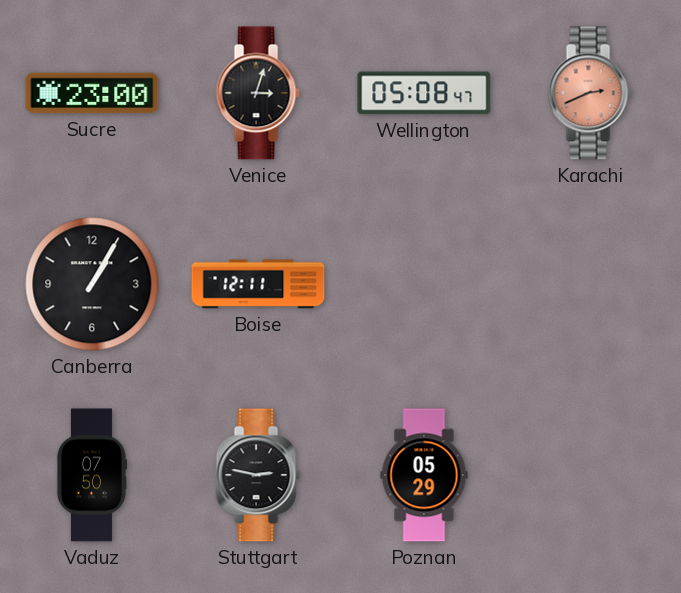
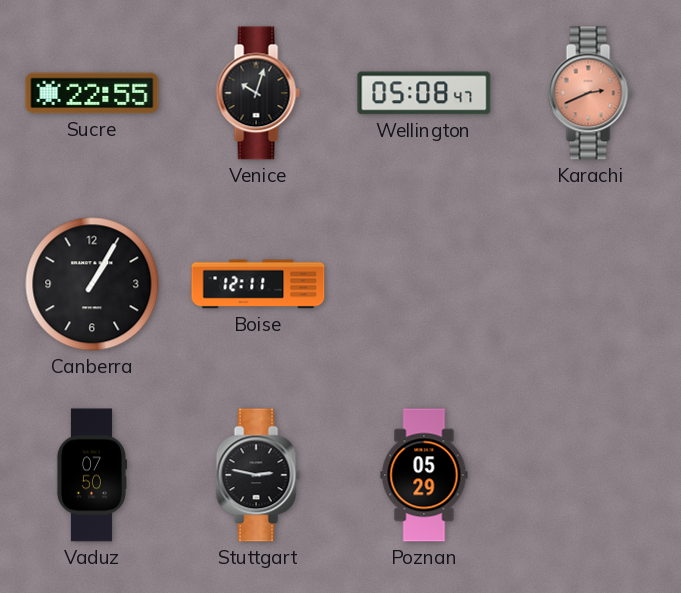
Sucre: 23:00 -> 22:55
Venice: 3:03 -> 10:03
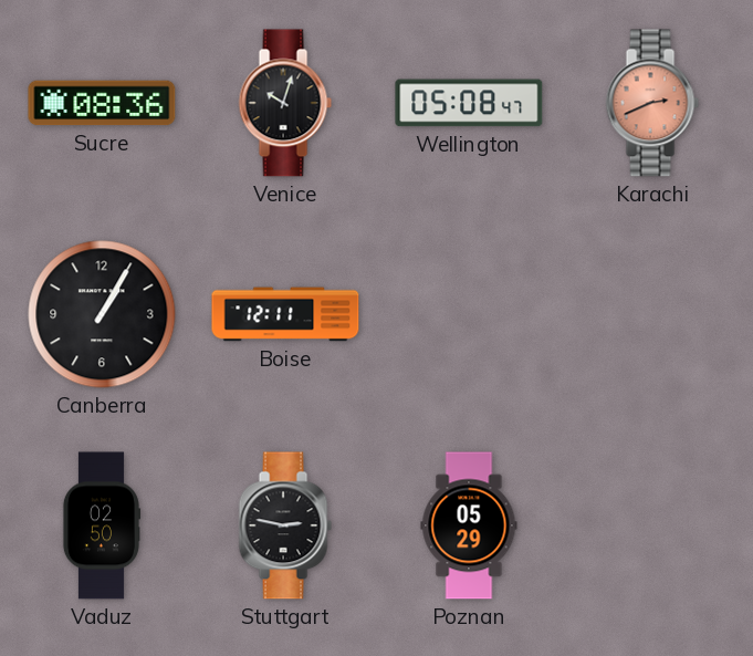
Sucre: 22:55 -> 08:36
Vaduz: 07:50 -> 02:50
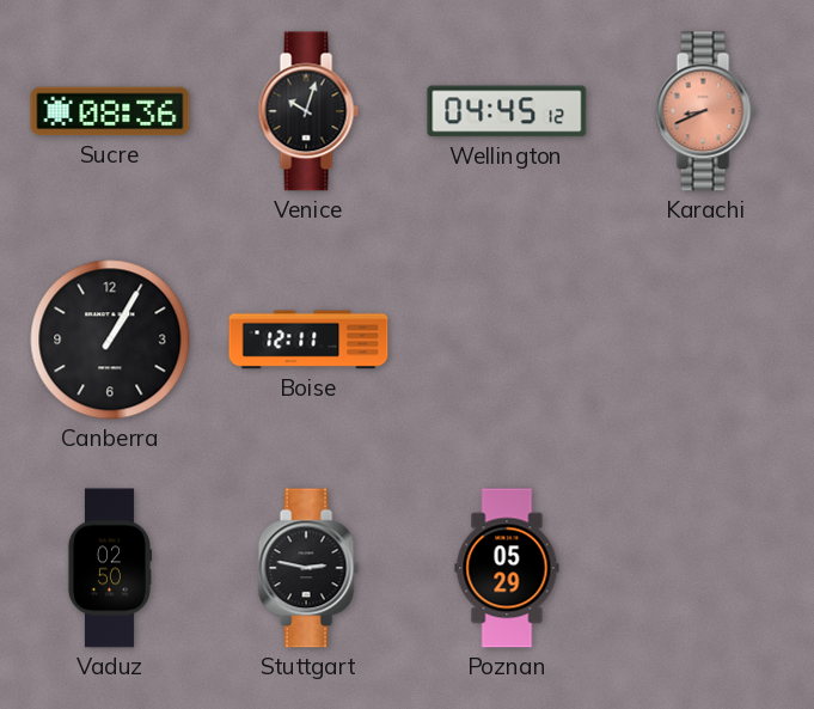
Wellington: 05:08 -> 04:45
Karachi: 2:41 -> 8:41
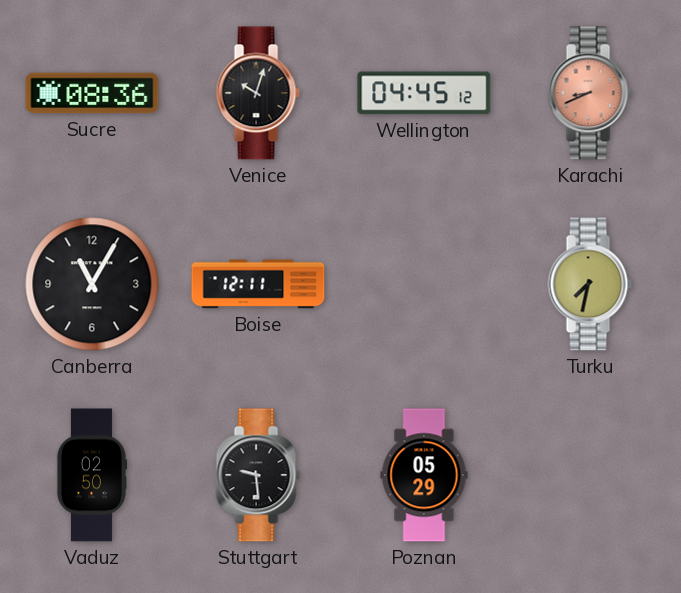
Canberra: 1:05 -> 11:05
Turku: none -> 7:32
Stuttgart: 2:47 -> 9:29
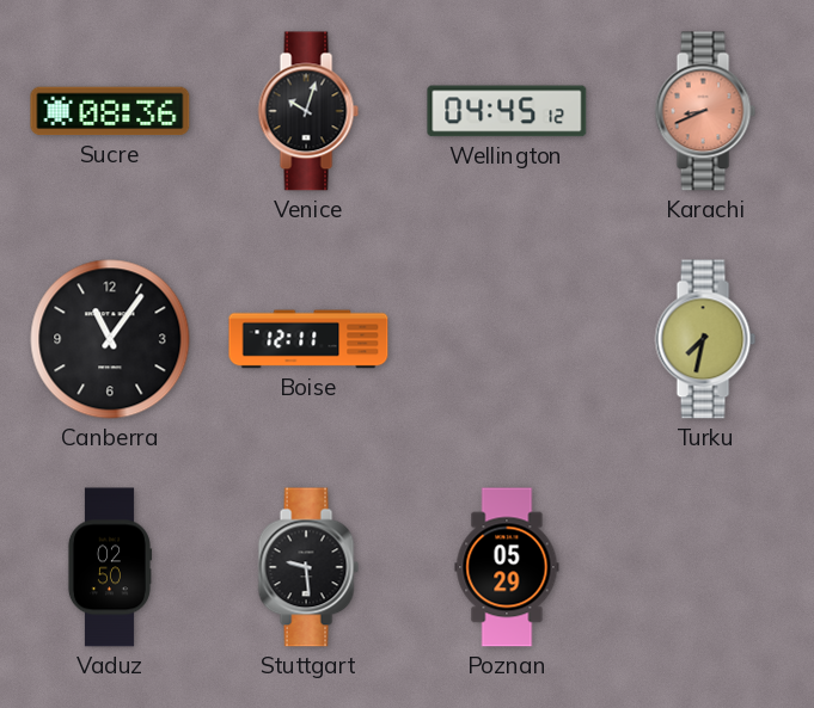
Canberra: 11:05 -> 11:06
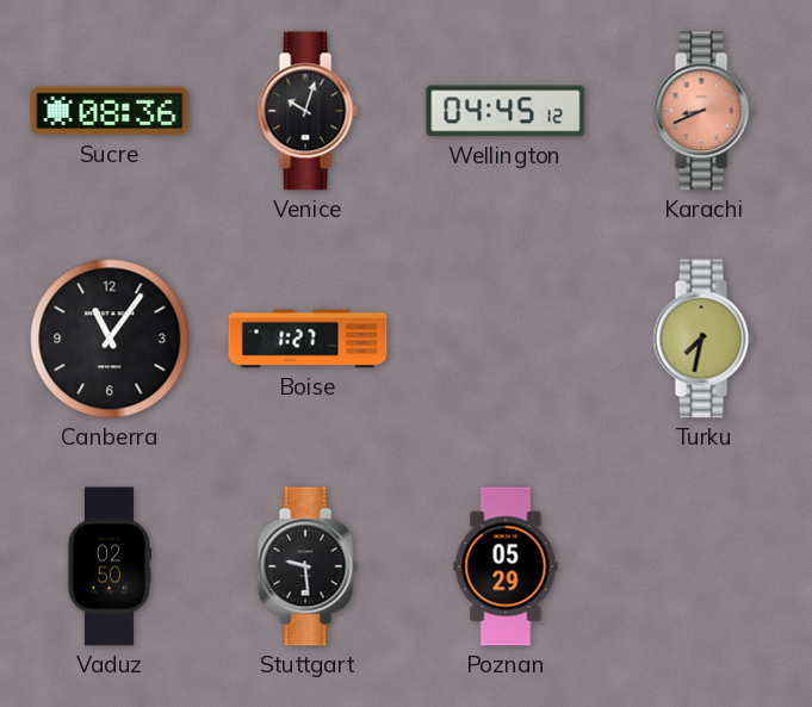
Boise: 12:11 -> 1:27
